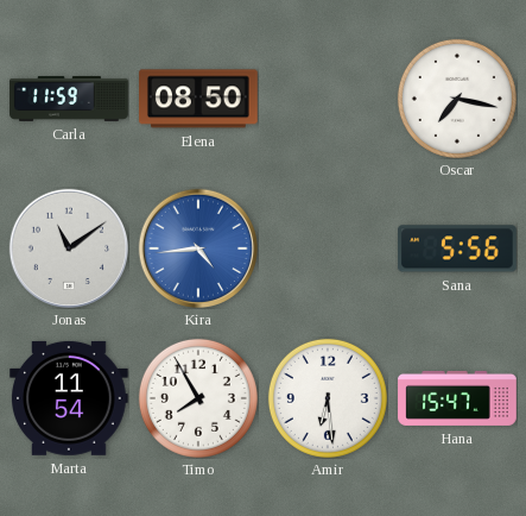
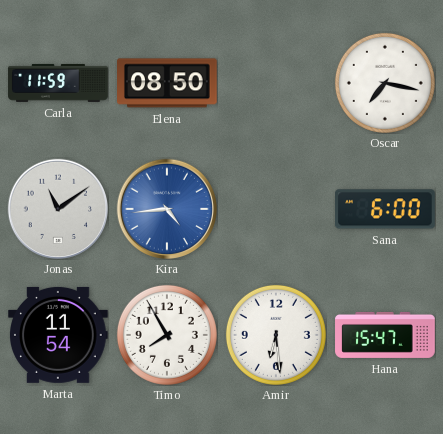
Sana: 5:56 -> 6:00
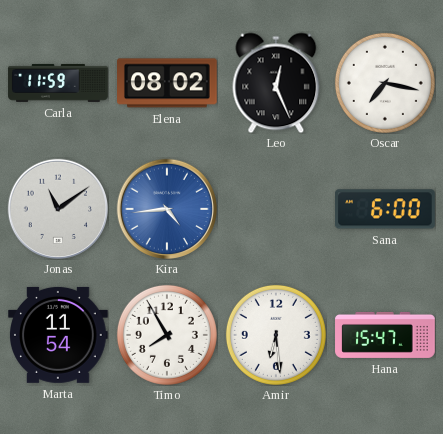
Elena: 08:50 -> 08:02
Leo: none -> 12:26
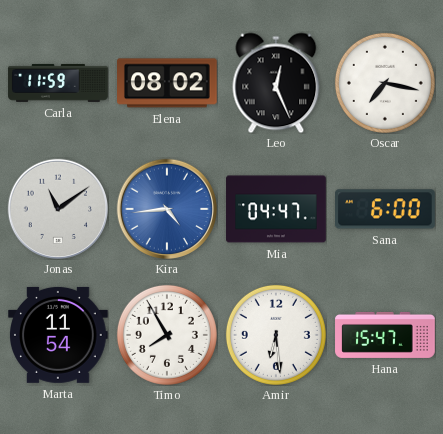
Mia: none -> 04:47
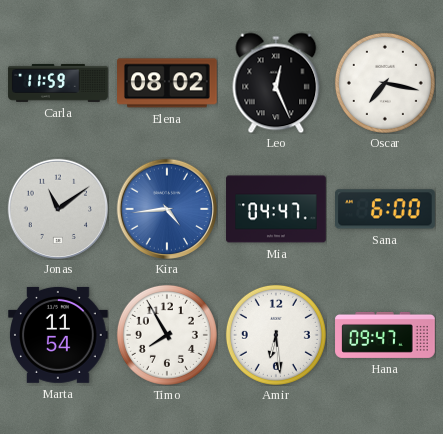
Hana: 15:47 -> 09:47
